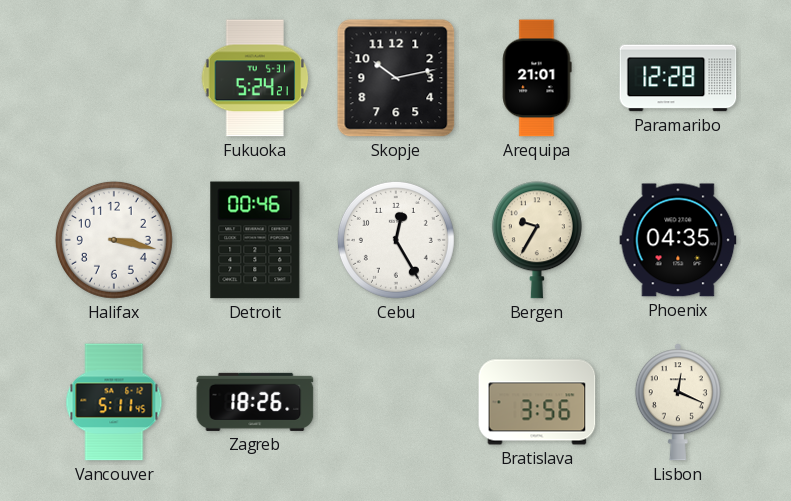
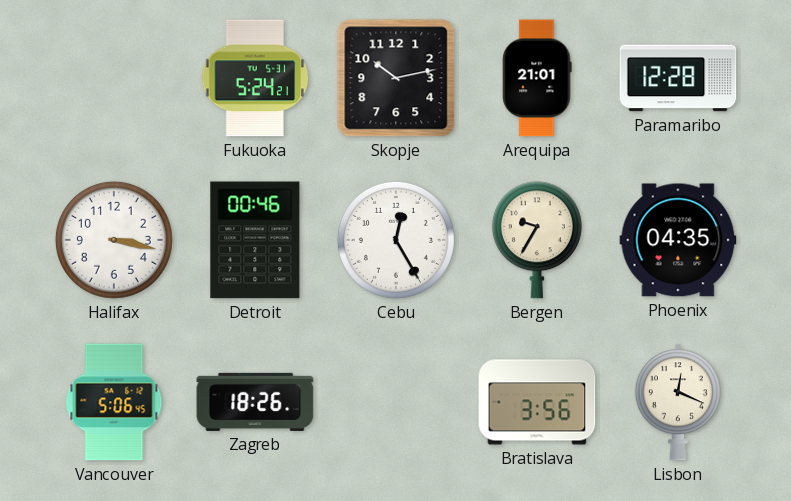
Vancouver: 5:11 -> 5:06
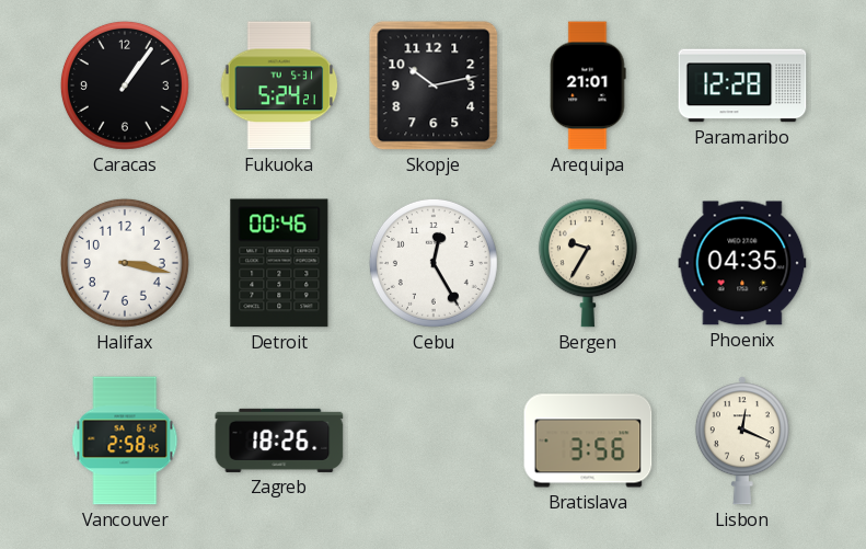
Caracas: none -> 1:06
Vancouver: 5:06 -> 2:58
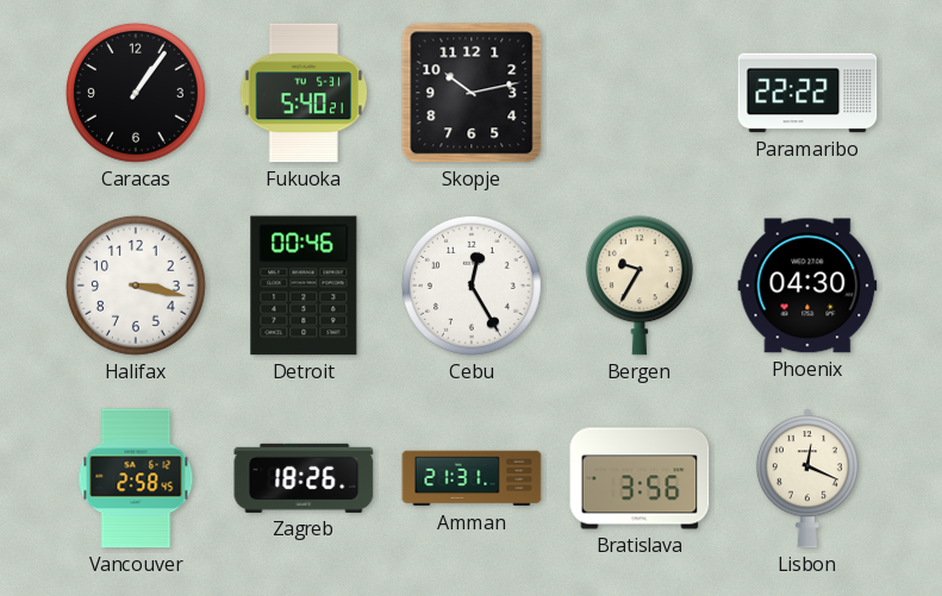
Fukuoka: 5:24 -> 5:40
Arequipa: 21:01 -> none
Paramaribo: 12:28 -> 22:22
Phoenix: 04:35 -> 04:30
Amman: none -> 21:31
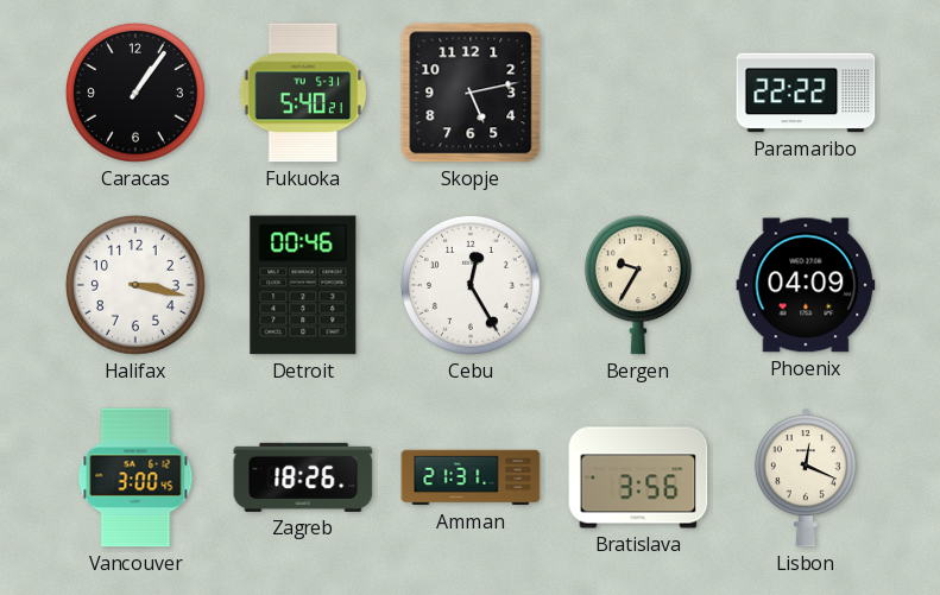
Skopje: 10:13 -> 5:13
Phoenix: 04:30 -> 04:09
Vancouver: 2:58 -> 3:00
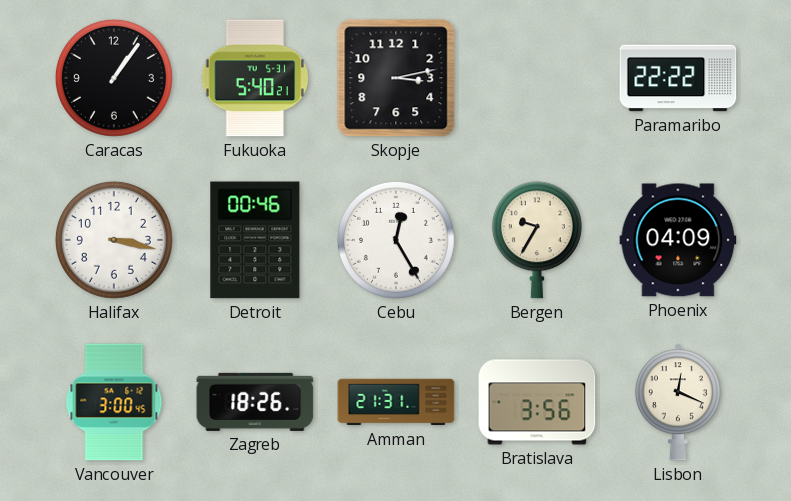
Skopje: 5:13 -> 3:13
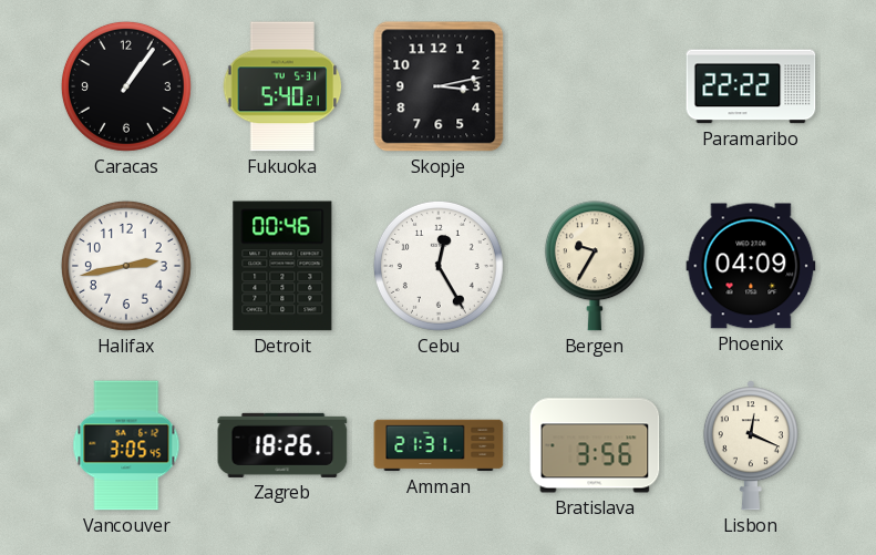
Halifax: 3:17 -> 2:43
Vancouver: 3:00 -> 3:05
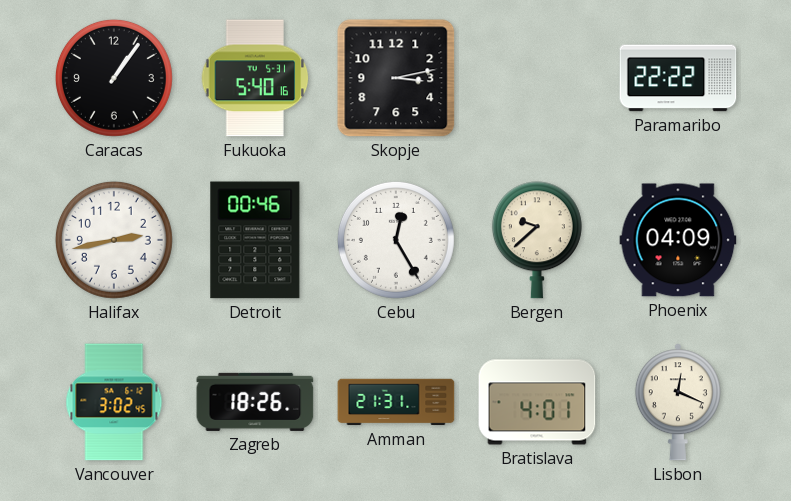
Fukuoka: 5:40:21 -> 5:40:16
Bergen: 9:35 -> 9:38
Vancouver: 3:05 -> 3:02
Bratislava: 3:56 -> 4:01
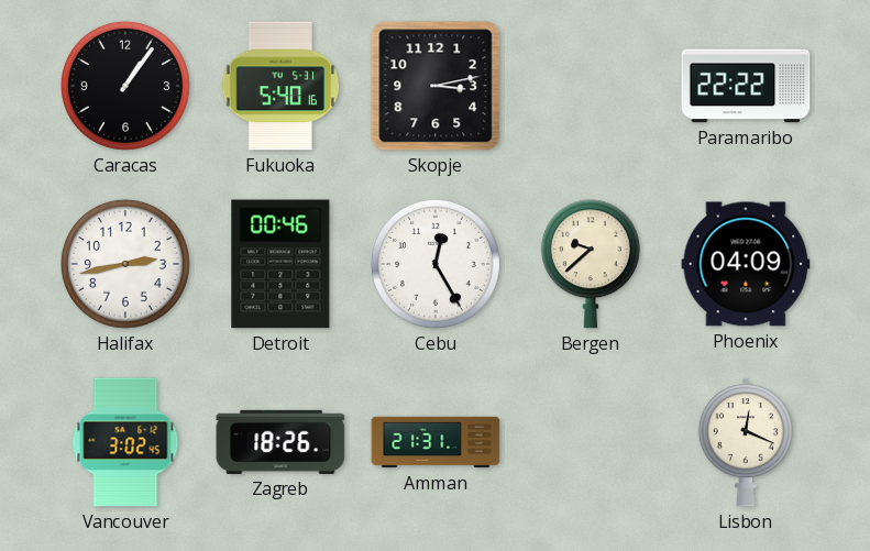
Bratislava: 4:01 -> none
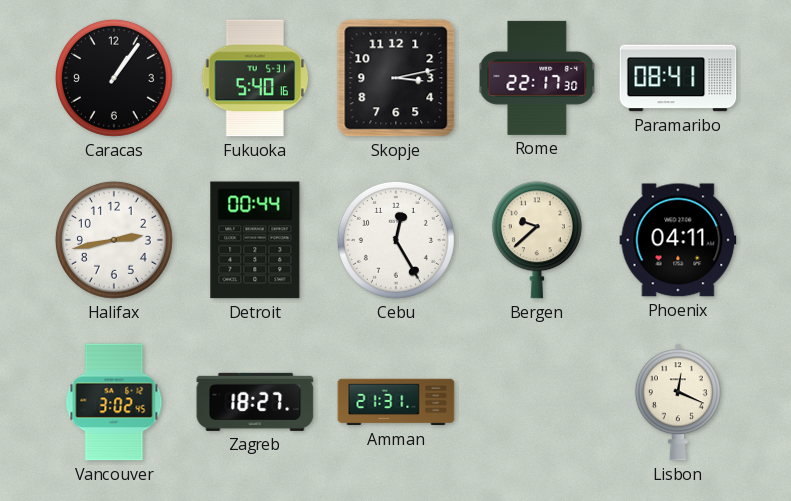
Rome: none -> 22:17
Paramaribo: 22:22 -> 08:41
Detroit: 00:46 -> 00:44
Phoenix: 04:09 -> 04:11
Zagreb: 18:26 -> 18:27
